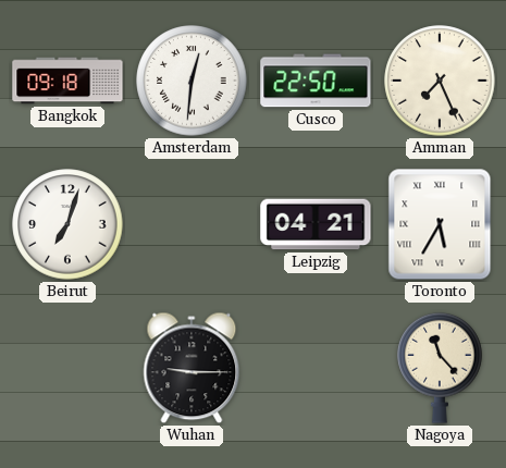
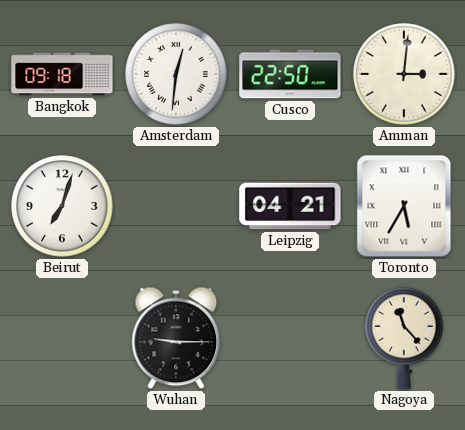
Amman: 7:26 -> 3:01
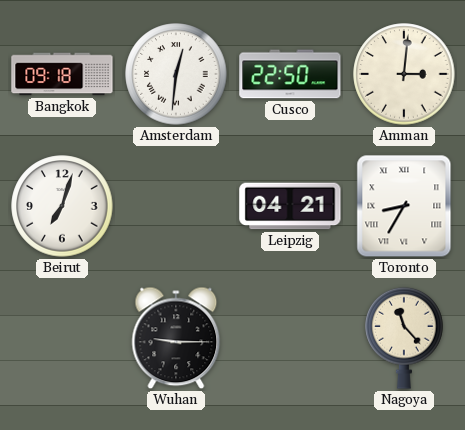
Toronto: 5:35 -> 8:35
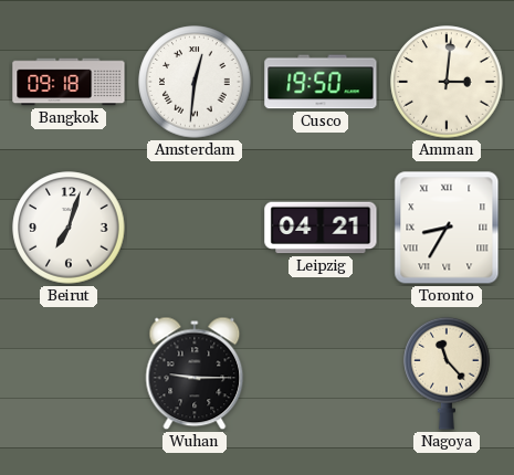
Cusco: 22:50 -> 19:50
